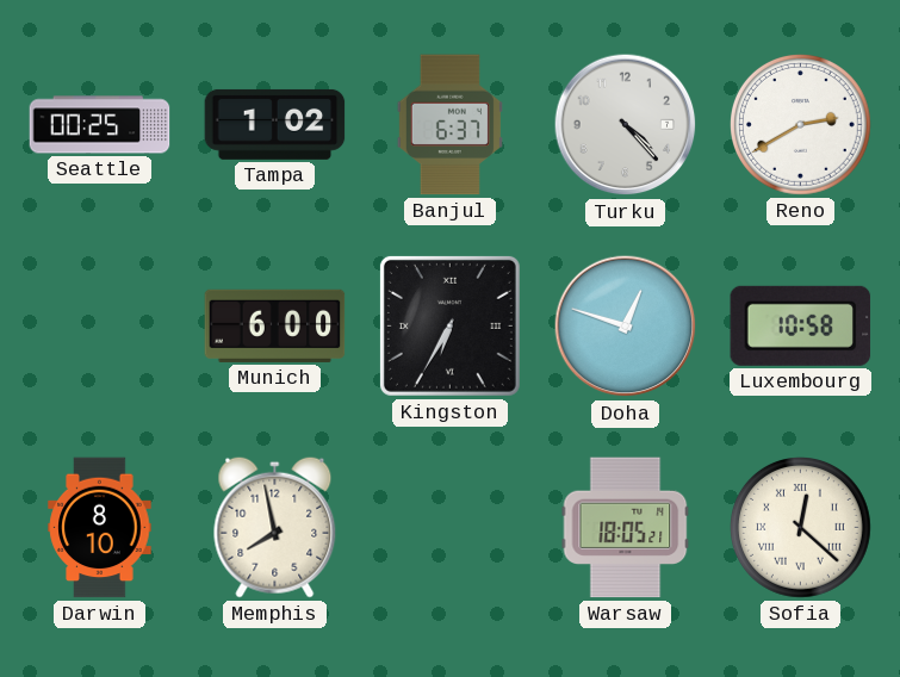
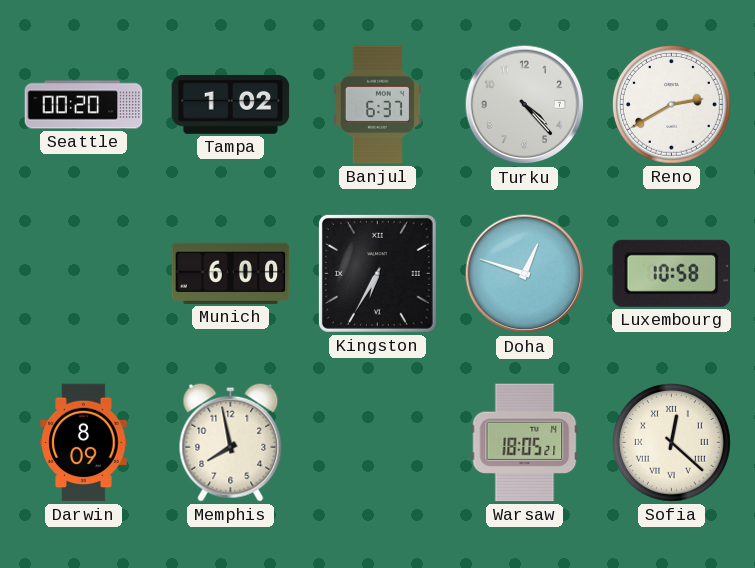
Seattle: 00:25 -> 00:20
Darwin: 8:10 -> 8:09
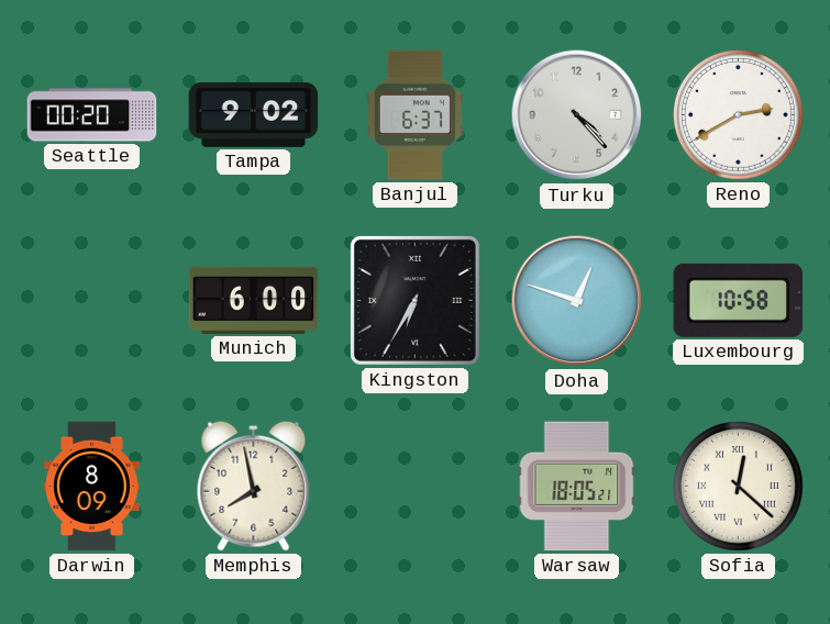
Tampa: 1:02 -> 9:02
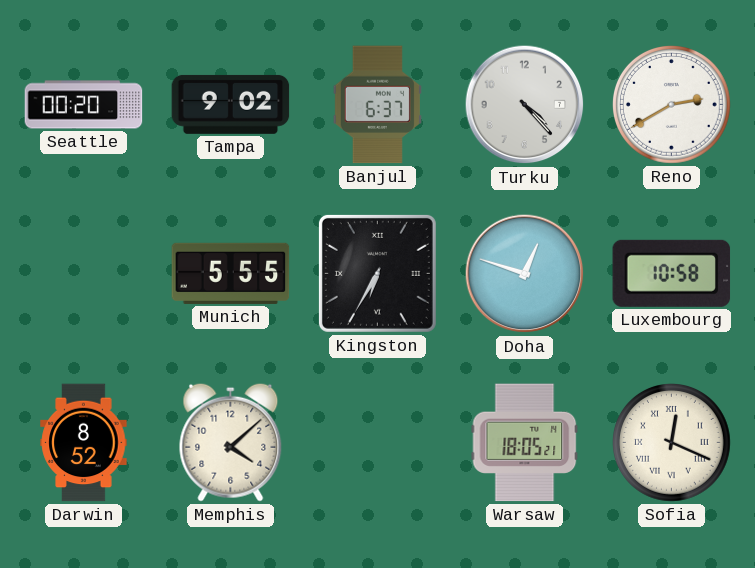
Munich: 6:00 -> 5:55
Darwin: 8:09 -> 8:52
Memphis: 7:58 -> 4:08
Sofia: 12:22 -> 12:19
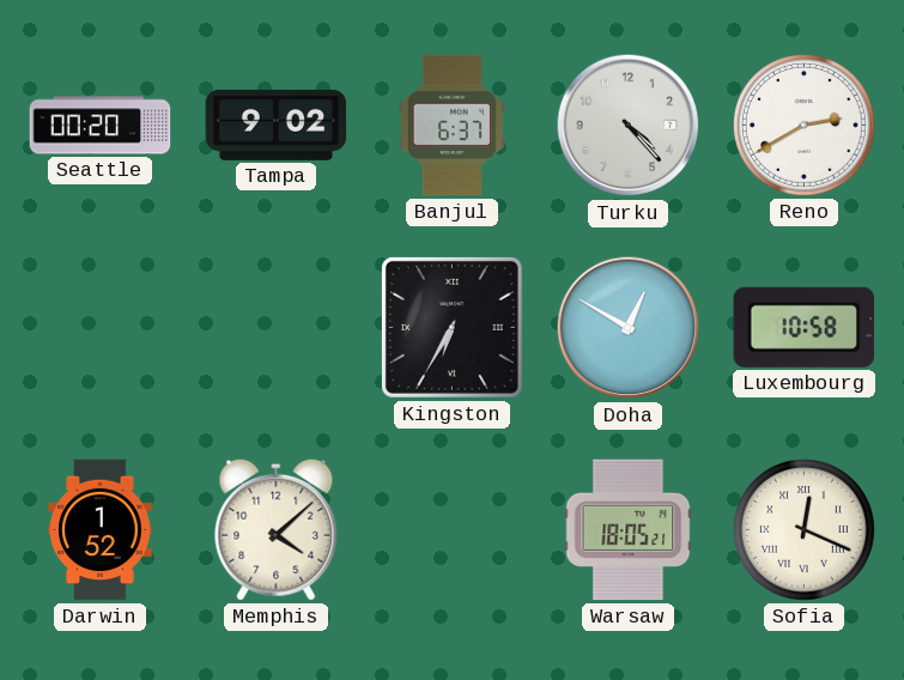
Munich: 5:55 -> none
Doha: 12:48 -> 12:50
Darwin: 8:52 -> 1:52
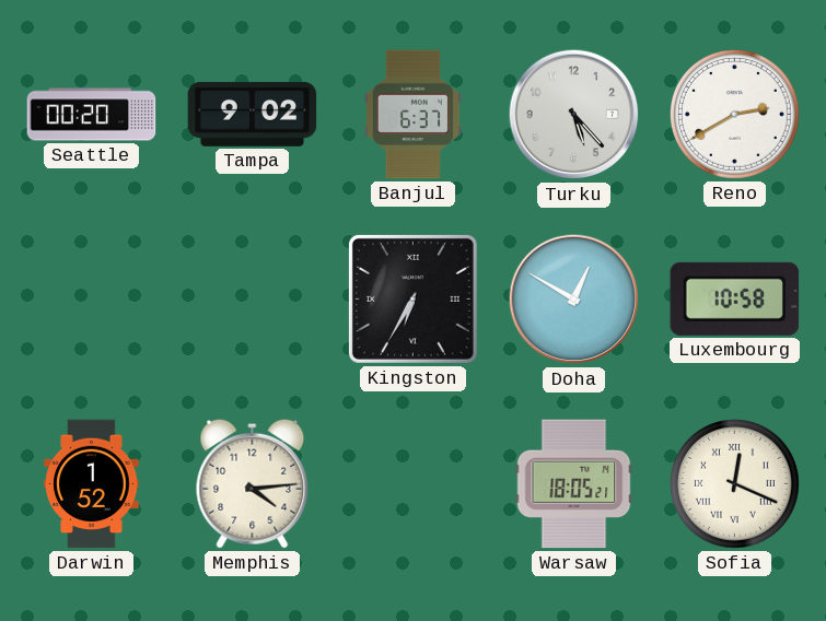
Turku: 4:23 -> 5:23
Memphis: 4:08 -> 4:14
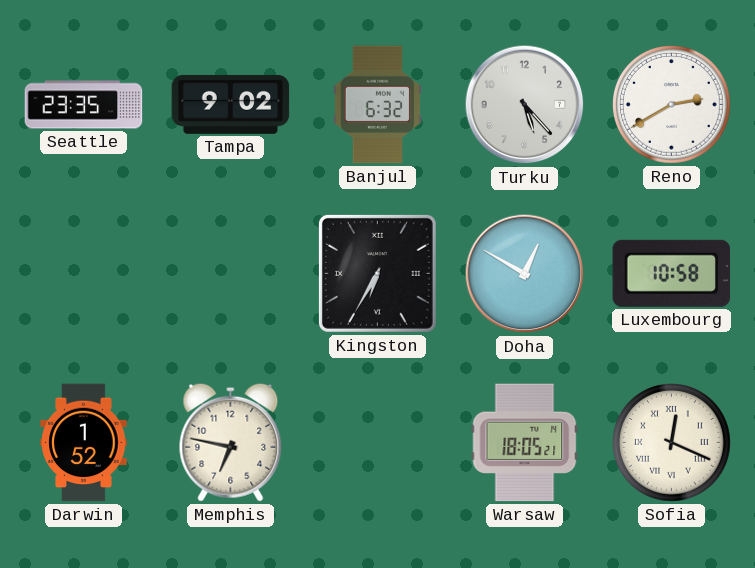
Seattle: 00:20 -> 23:35
Banjul: 6:37 -> 6:32
Memphis: 4:14 -> 6:47
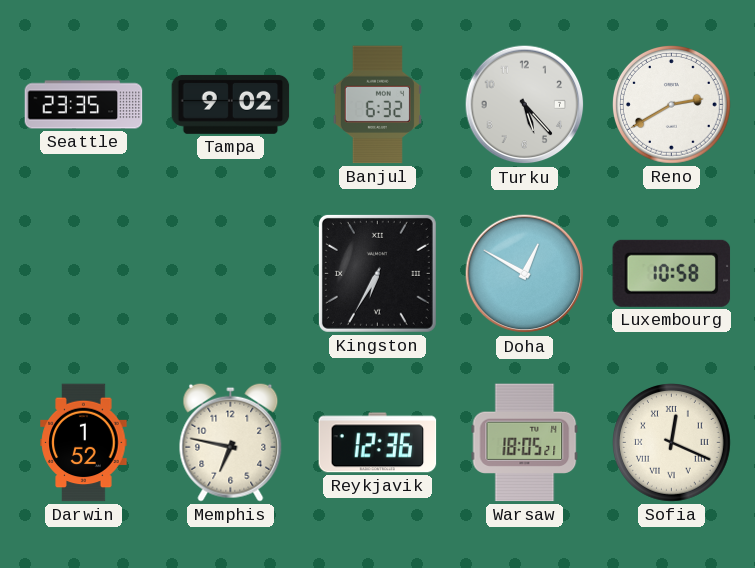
Reykjavik: none -> 12:36
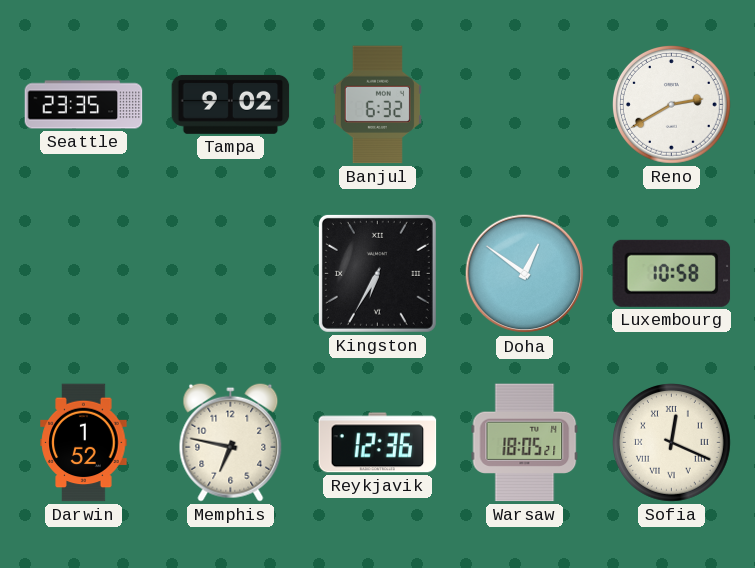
Turku: 5:23 -> none
Doha: 12:50 -> 12:51
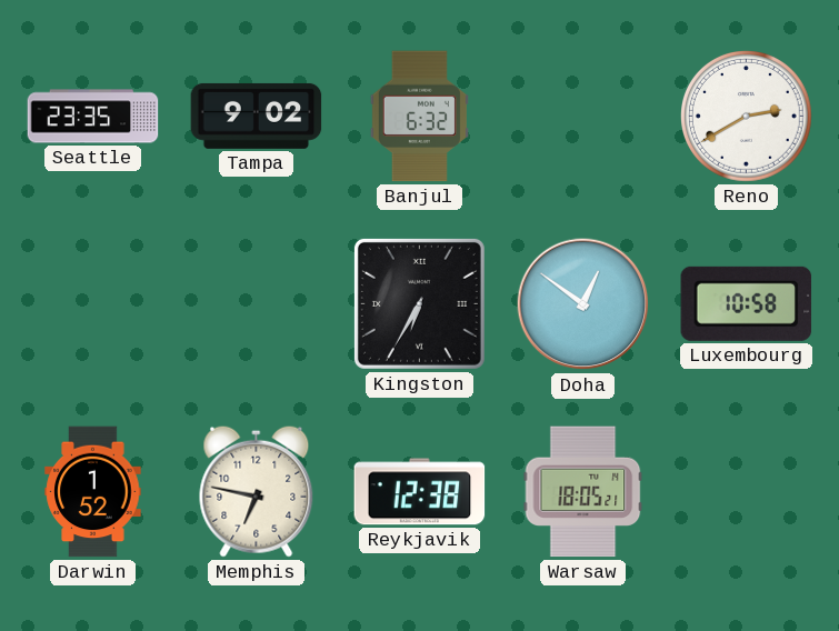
Reykjavik: 12:36 -> 12:38
Sofia: 12:19 -> none
